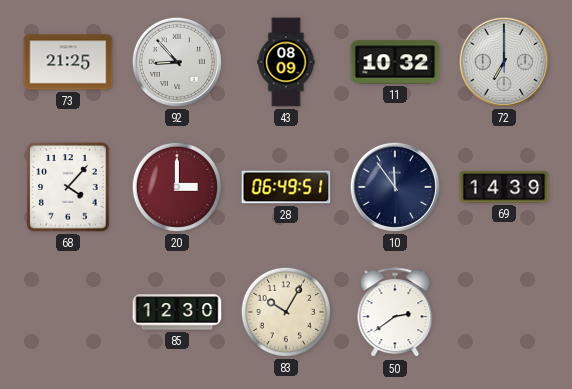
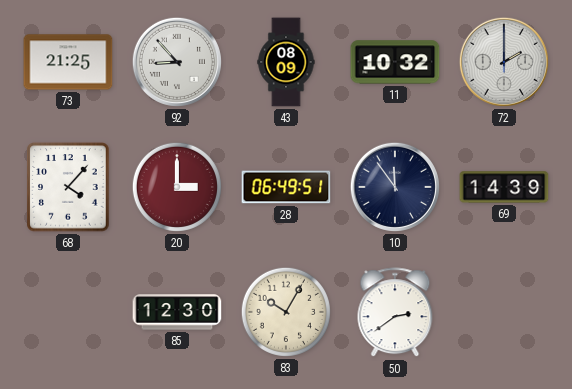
72: 7:00 -> 2:00
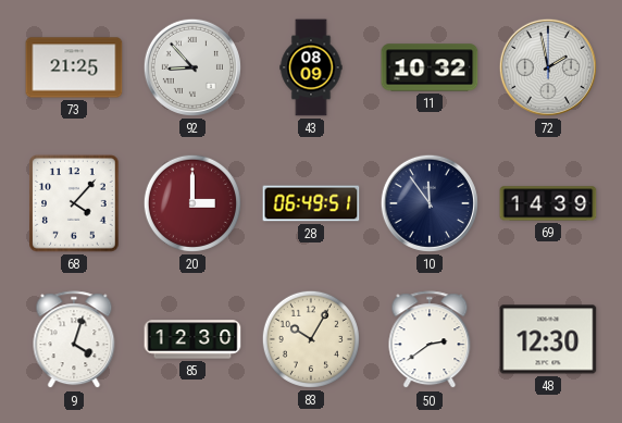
72: 2:00 -> 1:58
9: none -> 4:03
48: none -> 12:30
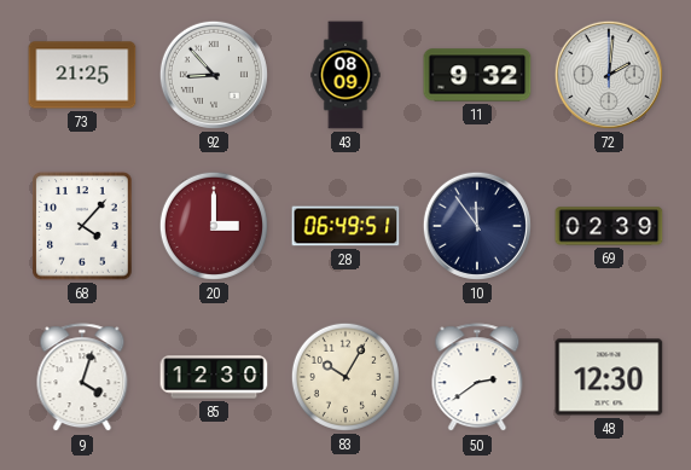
11: 10:32 -> 9:32
72: 1:58 -> 2:01
69: 14:39 -> 02:39
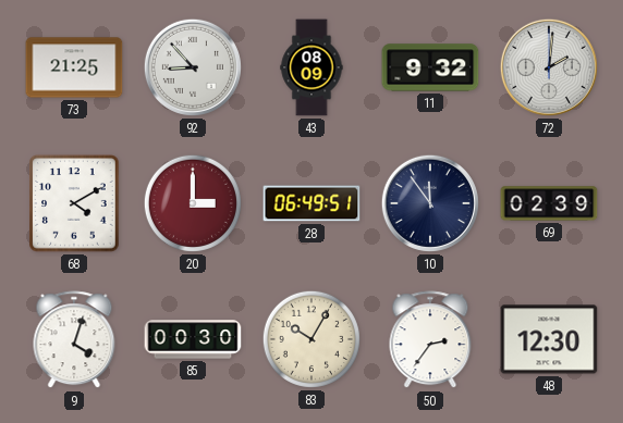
68: 4:07 -> 4:10
85: 12:30 -> 00:30
50: 2:39 -> 2:36
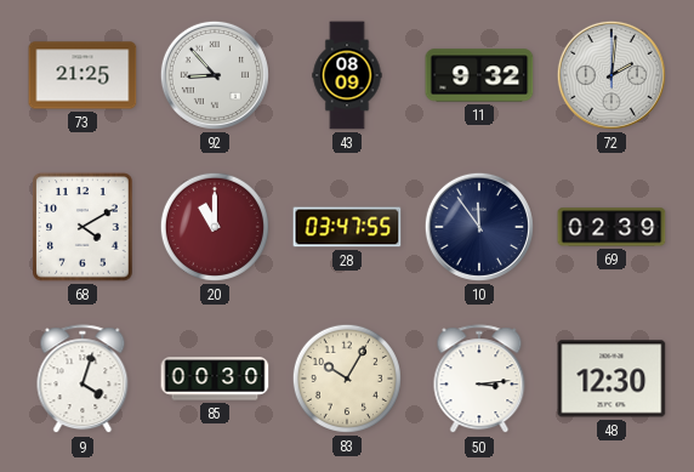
20: 3:00 -> 11:00
28: 06:49 -> 03:47
50: 2:36 -> 3:14
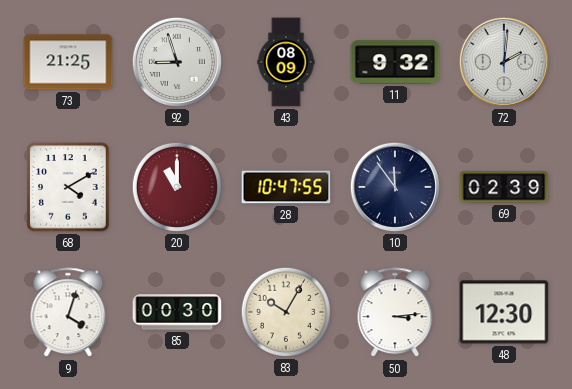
92: 8:53 -> 8:57
28: 03:47 -> 10:47
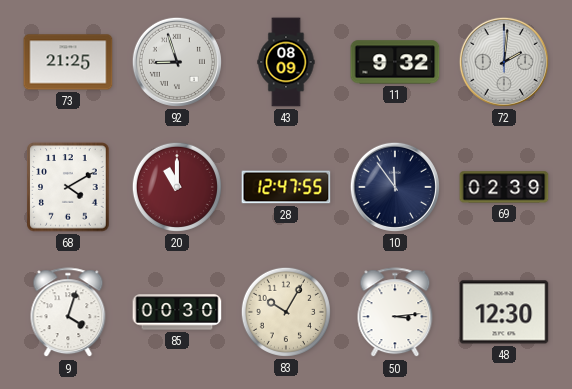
28: 10:47 -> 12:47
